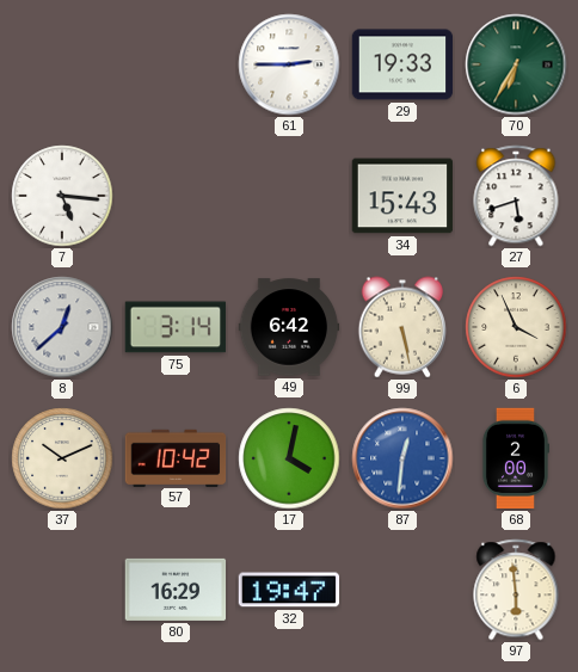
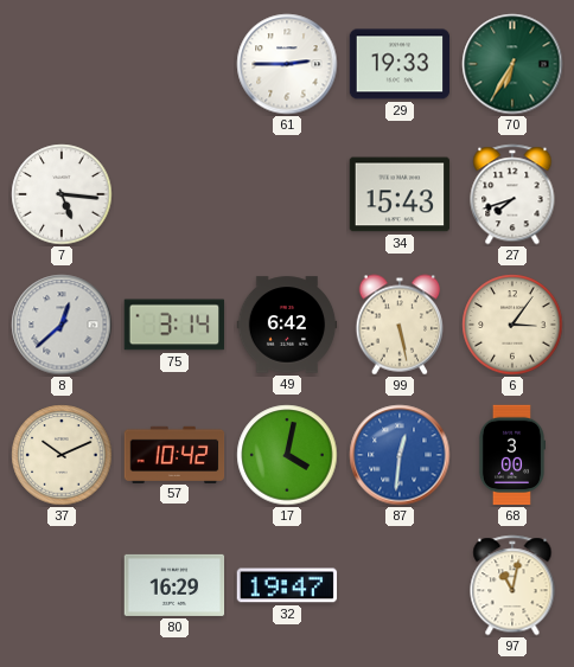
27: 5:42 -> 7:42
6: 3:56 -> 3:06
68: 2:00 -> 3:00
97: 5:59 -> 11:02
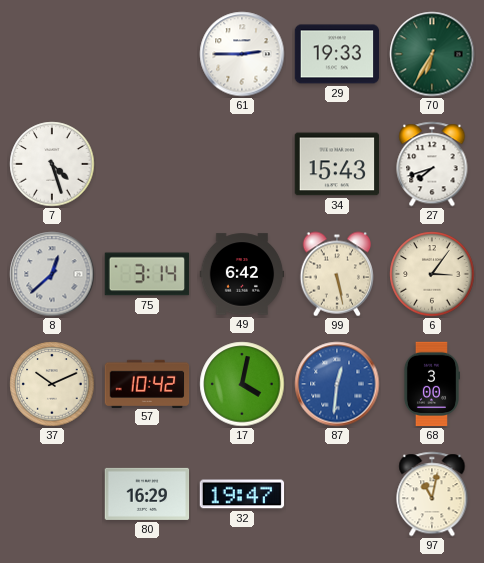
7: 5:16 -> 4:27
